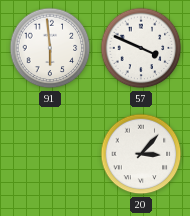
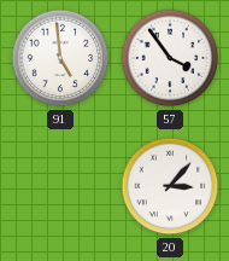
91: 5:59 -> 4:59
57: 3:49 -> 3:54
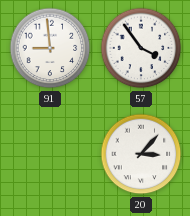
91: 4:59 -> 8:59
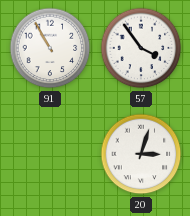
91: 8:59 -> 10:55
20: 3:07 -> 3:03
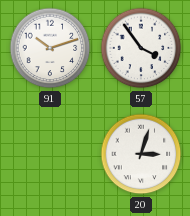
91: 10:55 -> 10:12
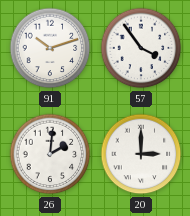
26: none -> 2:01
20: 3:03 -> 3:00
